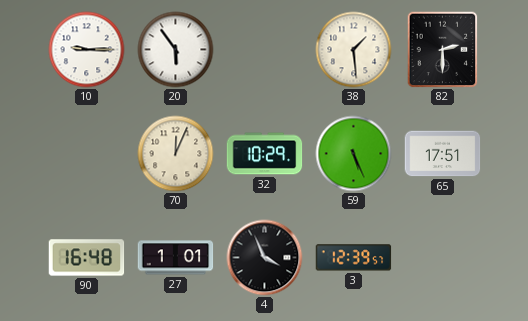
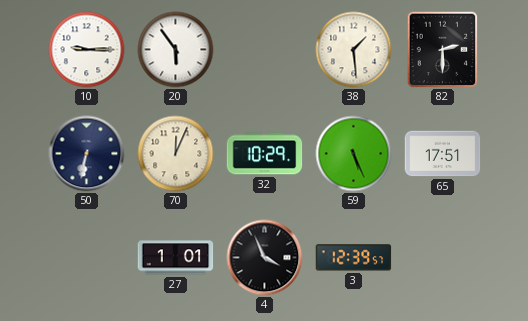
50: none -> 6:32
90: 16:48 -> none
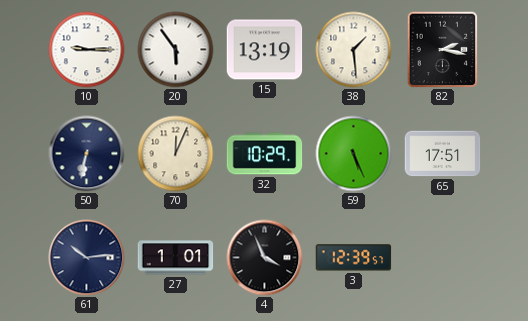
15: none -> 13:19
82: 2:30 -> 2:17
61: none -> 10:14
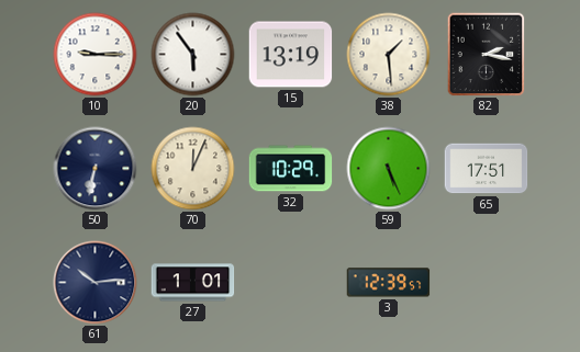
4: 3:56 -> none
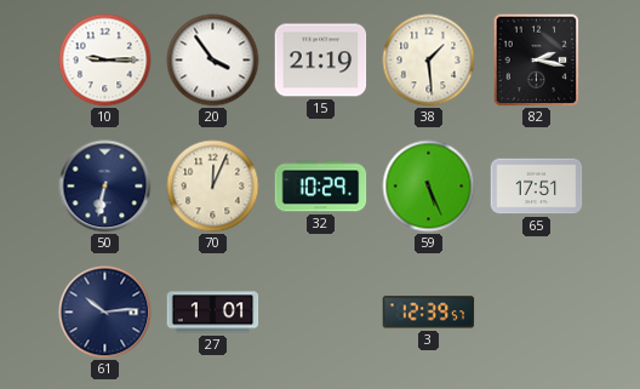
20: 5:54 -> 3:54
15: 13:19 -> 21:19
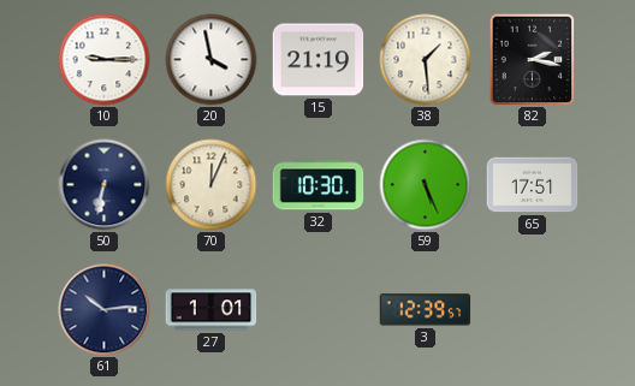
20: 3:54 -> 3:58
32: 10:29 -> 10:30
